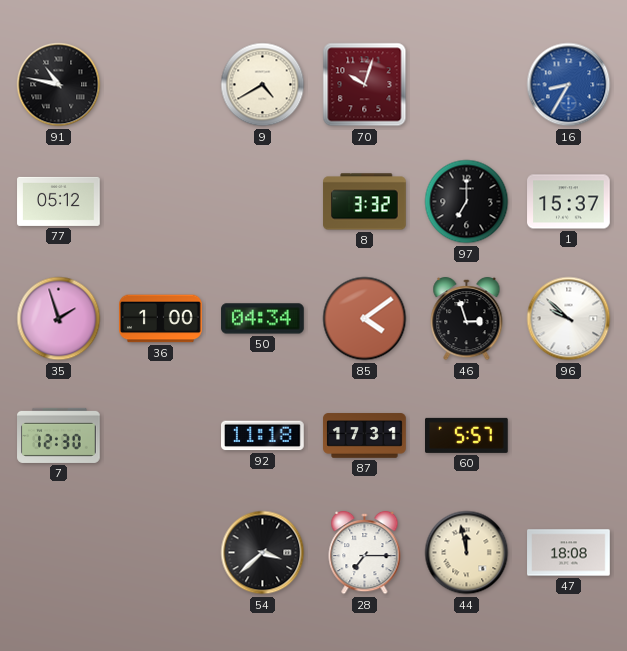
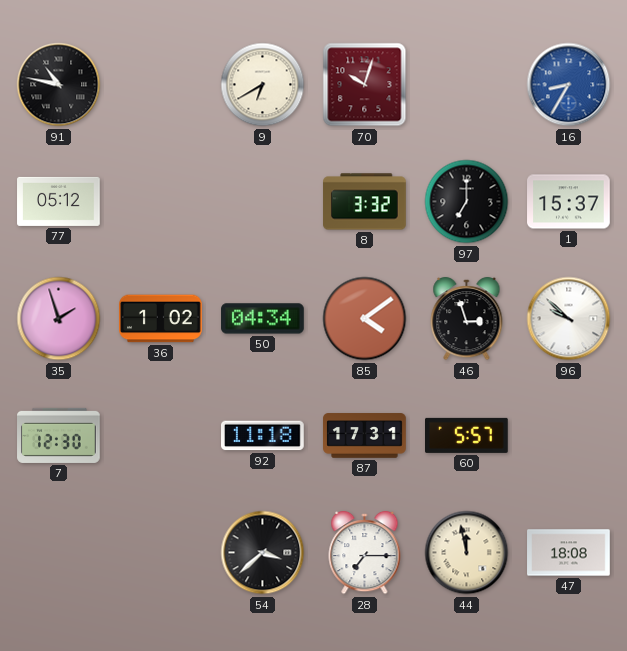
9: 4:40 -> 6:40
36: 1:00 -> 1:02
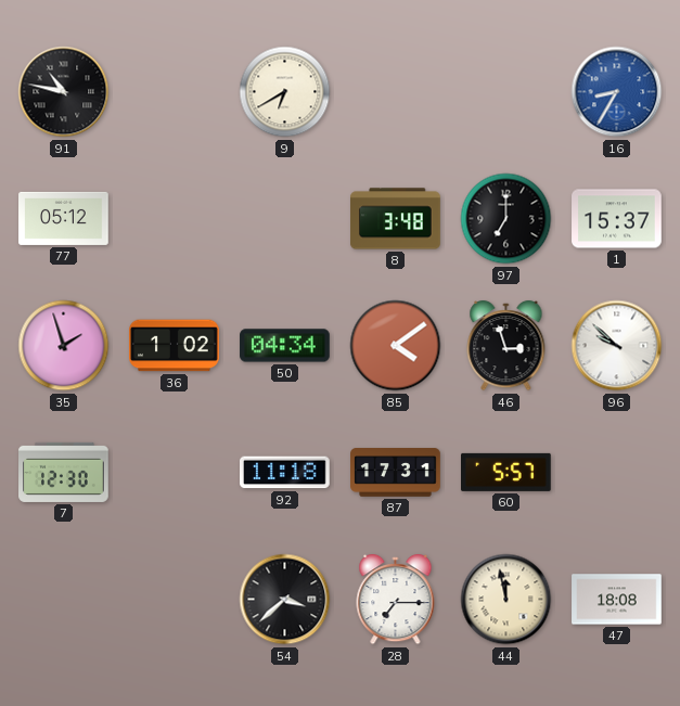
70: 10:03 -> none
8: 3:32 -> 3:48
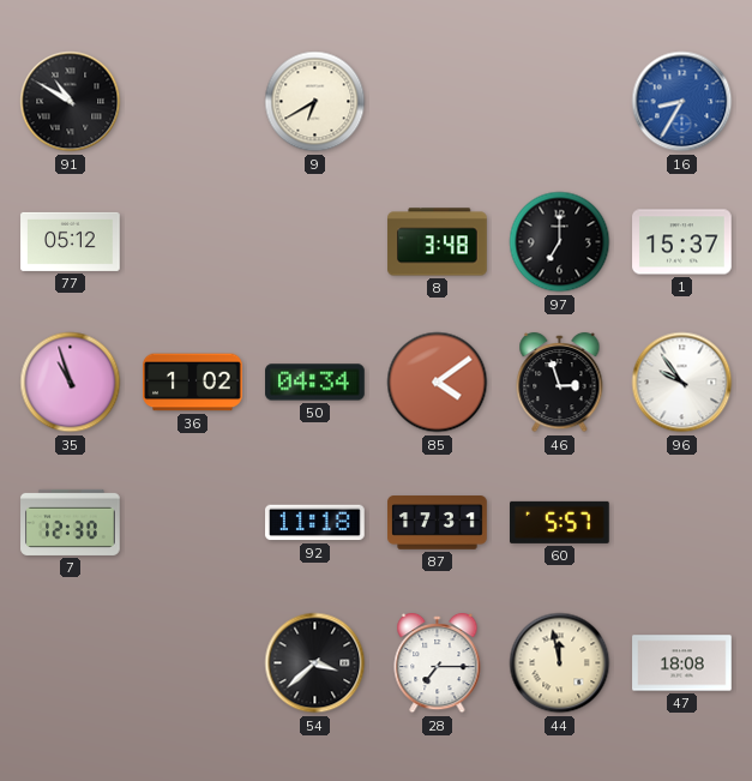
91: 10:47 -> 10:50
35: 1:57 -> 10:57
96: 9:52 -> 9:54
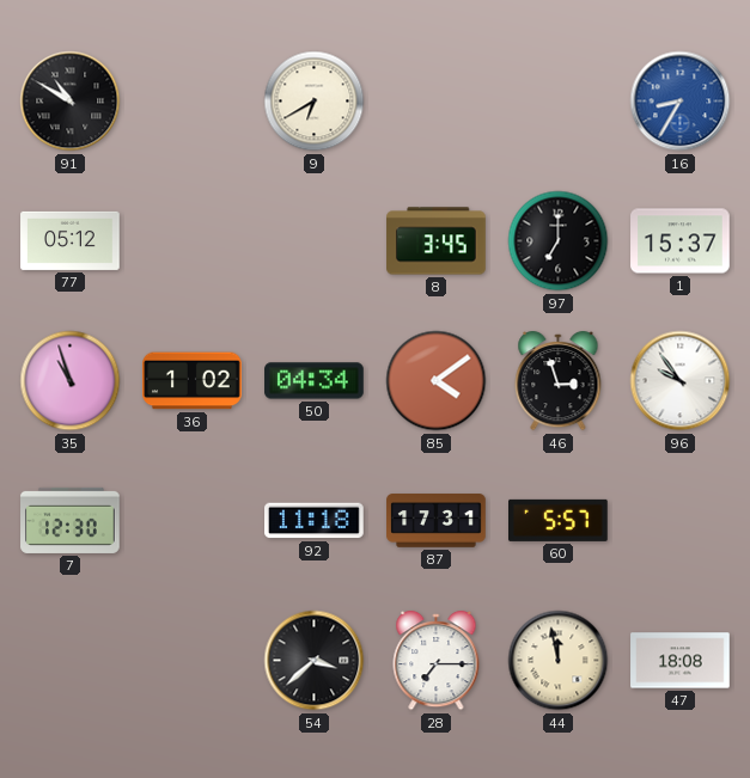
8: 3:48 -> 3:45
